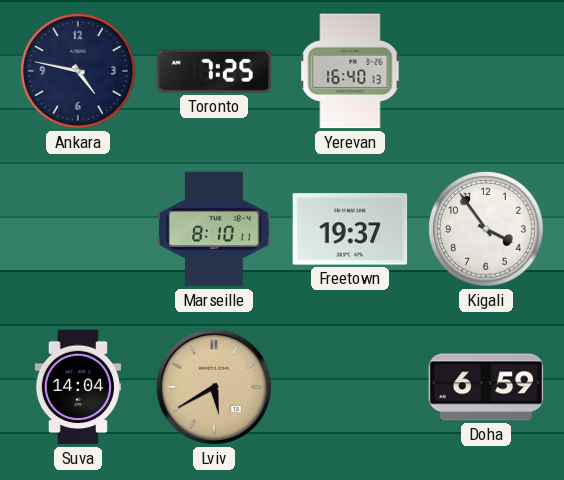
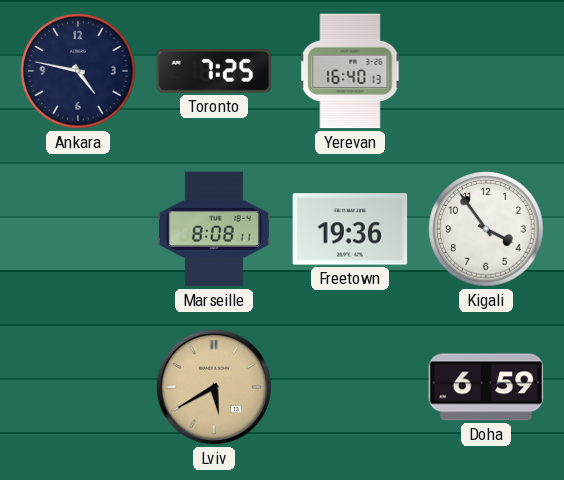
Marseille: 8:10 -> 8:08
Freetown: 19:37 -> 19:36
Suva: 14:04 -> none
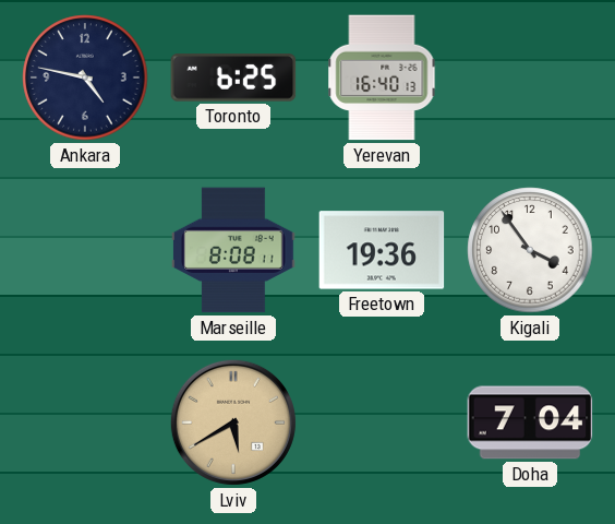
Toronto: 7:25 -> 6:25
Doha: 6:59 -> 7:04
